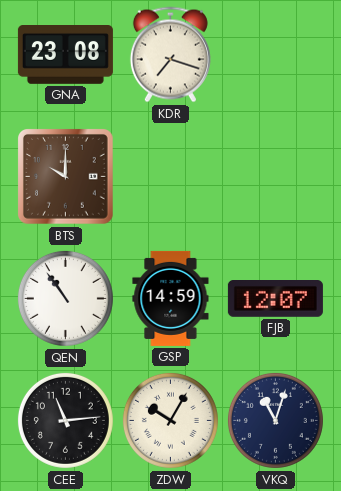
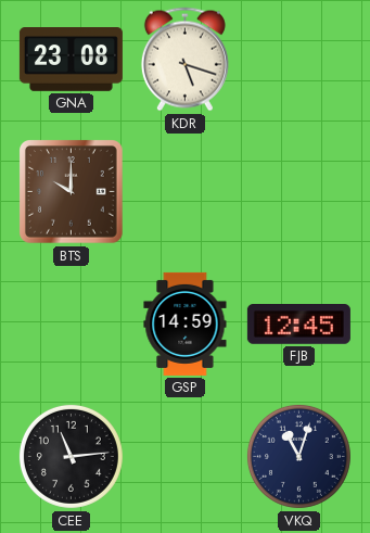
KDR: 7:18 -> 5:18
QEN: 10:54 -> none
FJB: 12:07 -> 12:45
ZDW: 10:05 -> none
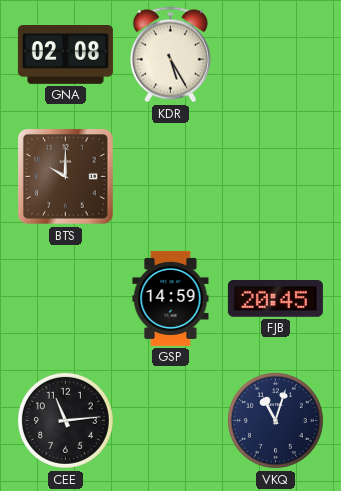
GNA: 23:08 -> 02:08
KDR: 5:18 -> 5:25
FJB: 12:45 -> 20:45
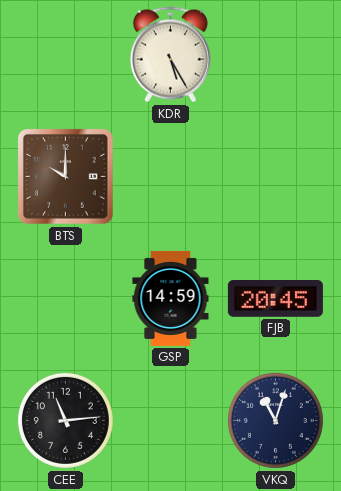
GNA: 02:08 -> none
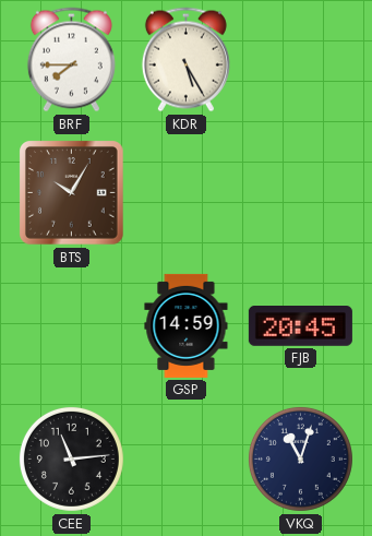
BRF: none -> 7:45
BTS: 10:00 -> 10:05
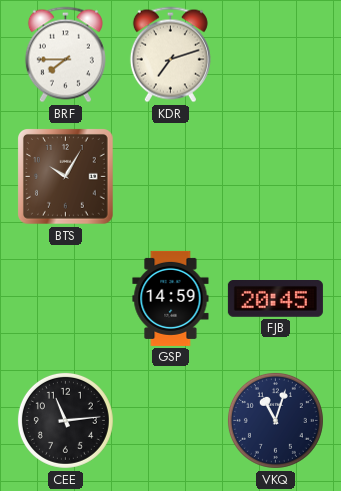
KDR: 5:25 -> 7:12
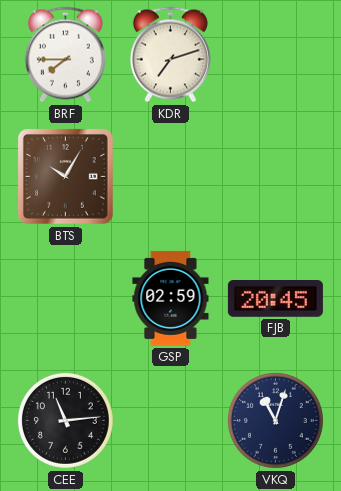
GSP: 14:59 -> 02:59
